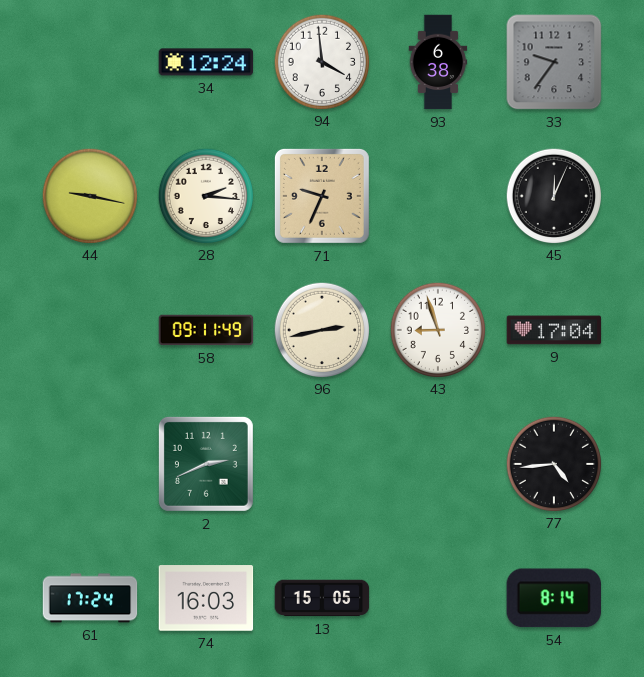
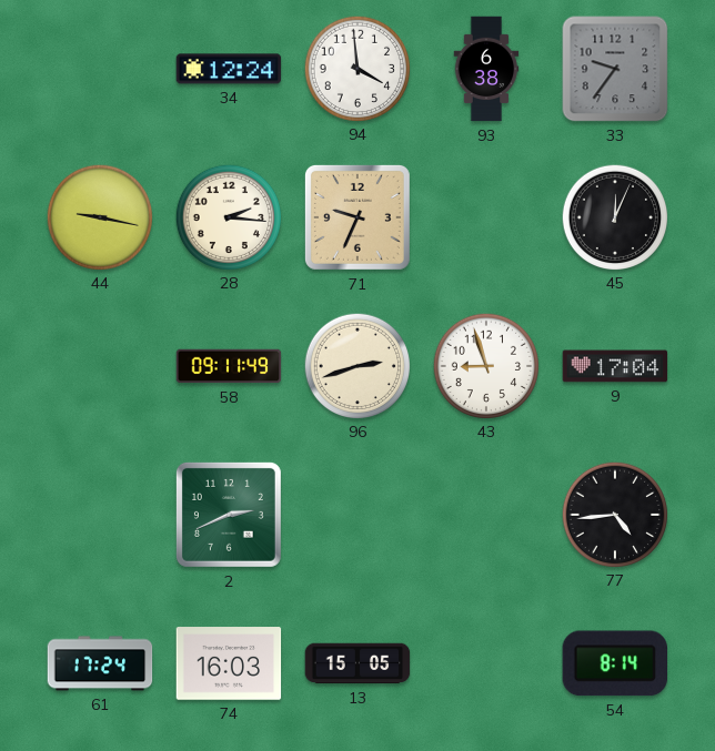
96: 2:43 -> 2:42
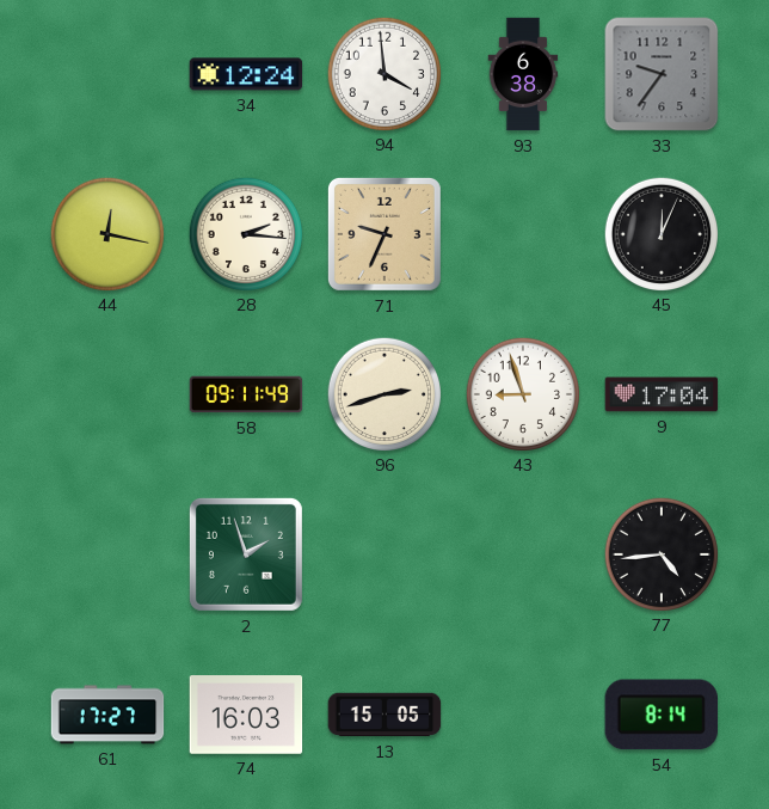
44: 9:17 -> 12:17
2: 2:41 -> 1:57
61: 17:24 -> 17:27
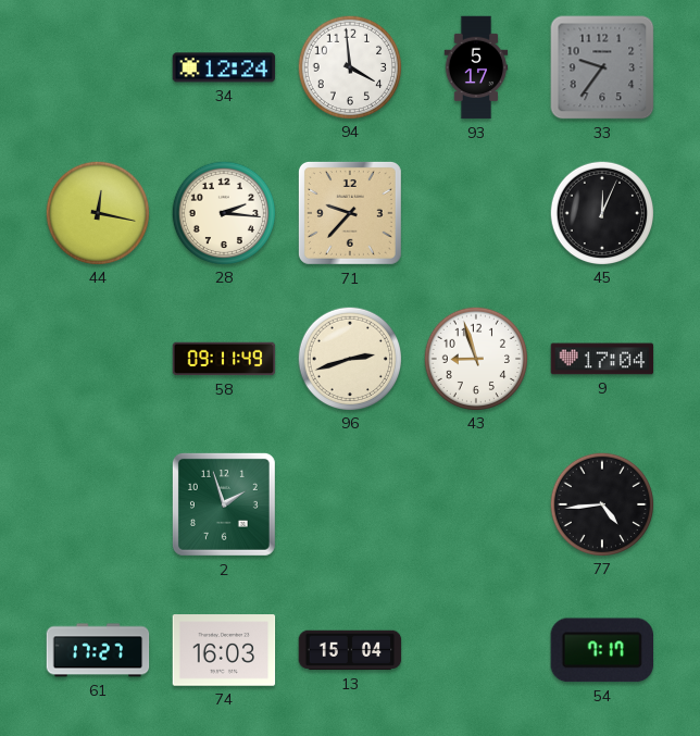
93: 6:38 -> 5:17
71: 9:34 -> 9:37
13: 15:05 -> 15:04
54: 8:14 -> 7:17
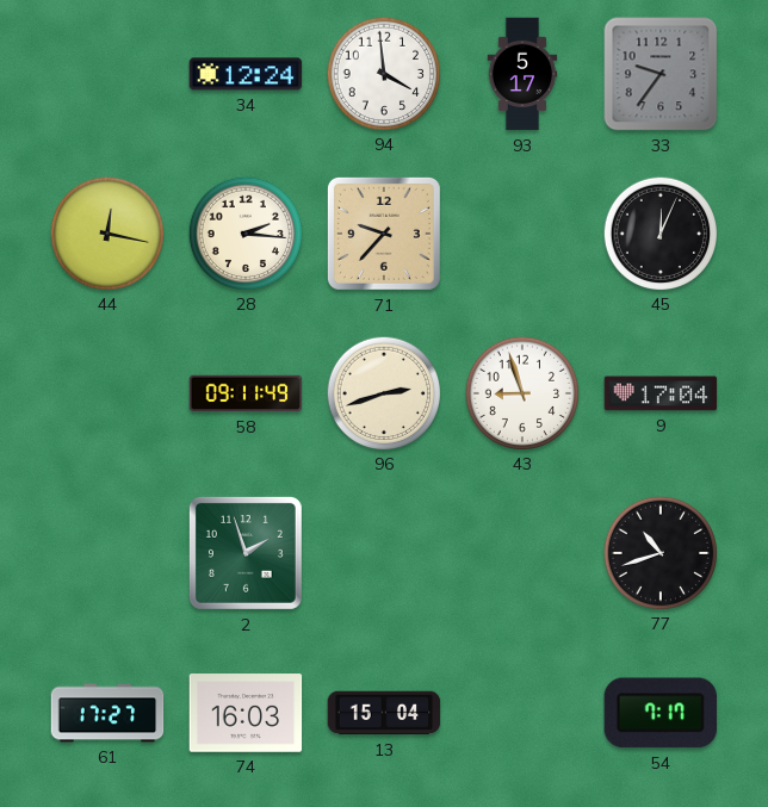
77: 4:44 -> 10:42
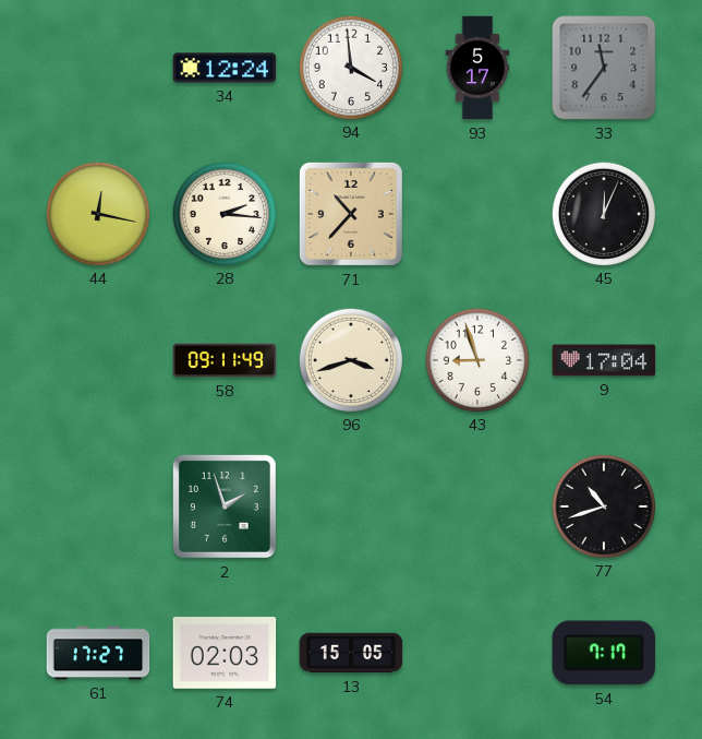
33: 9:36 -> 11:36
71: 9:37 -> 10:37
96: 2:42 -> 3:42
74: 16:03 -> 02:03
13: 15:04 -> 15:05
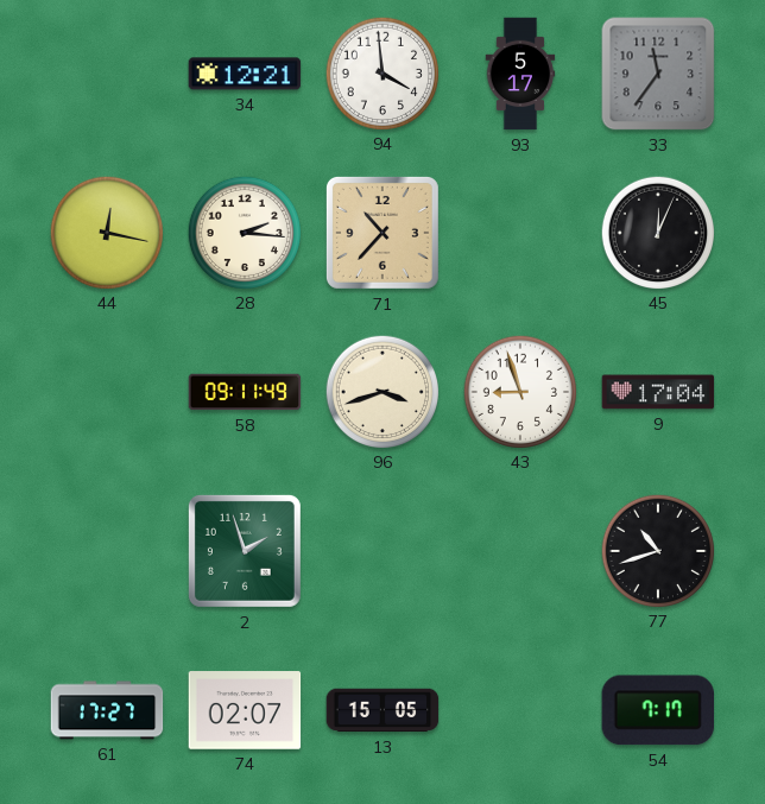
34: 12:24 -> 12:21
74: 02:03 -> 02:07
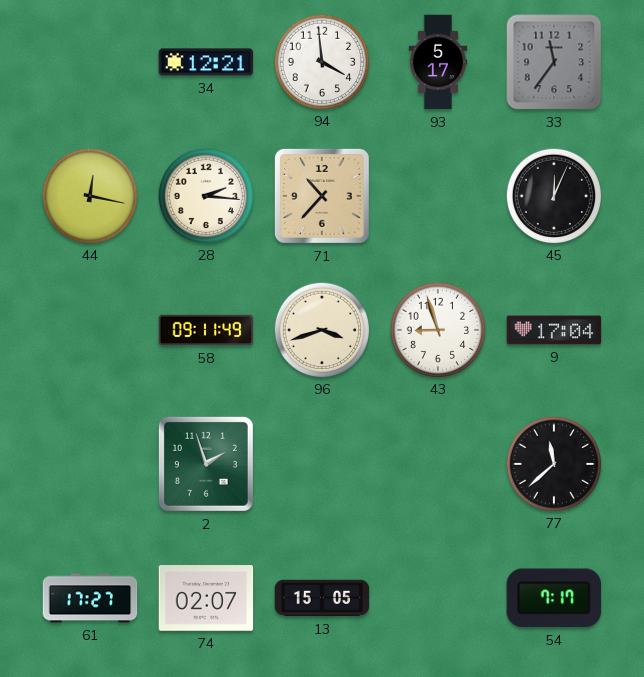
77: 10:42 -> 11:38
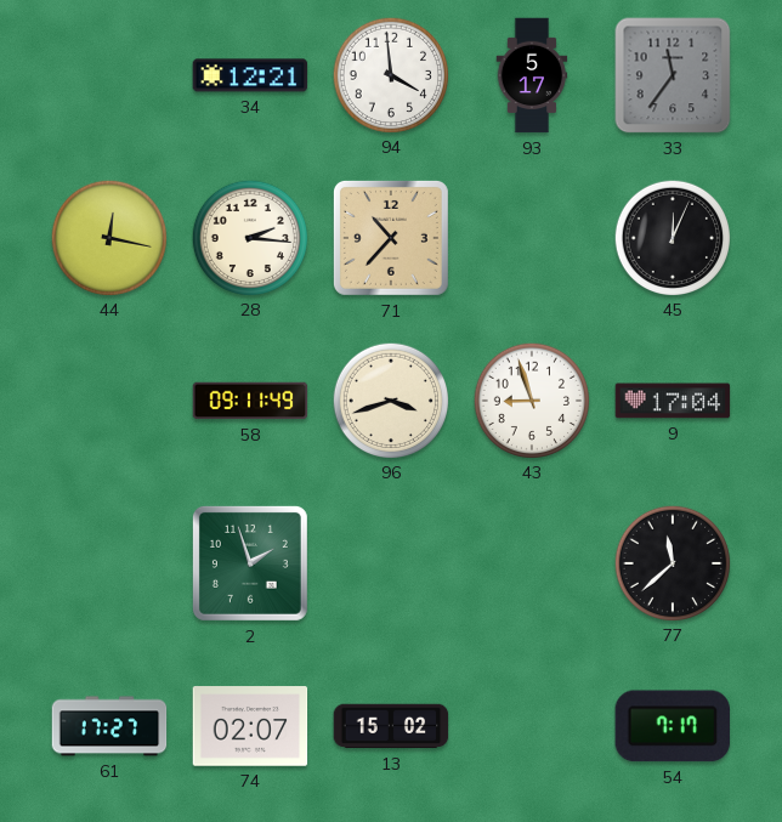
13: 15:05 -> 15:02
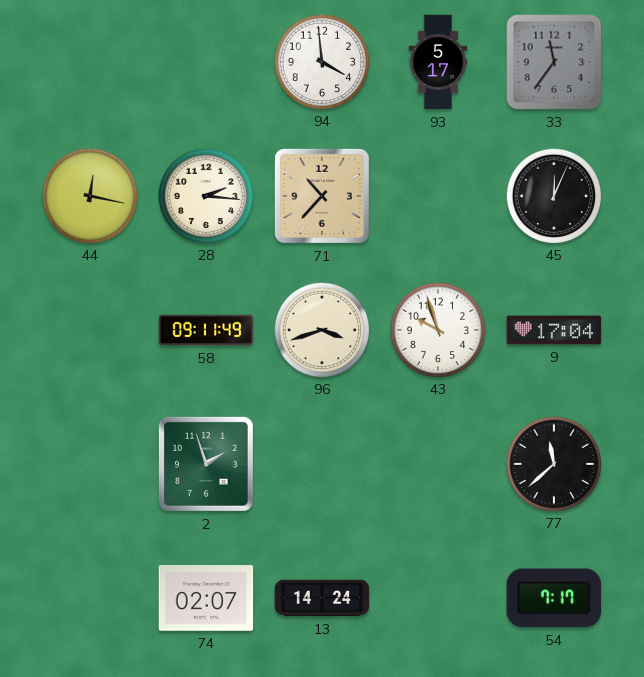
34: 12:21 -> none
43: 8:57 -> 9:57
61: 17:27 -> none
13: 15:02 -> 14:24
